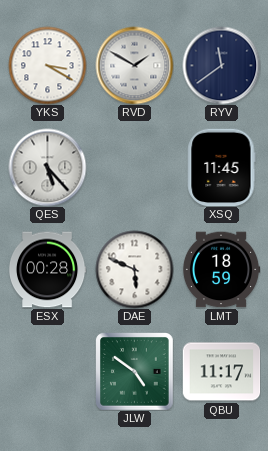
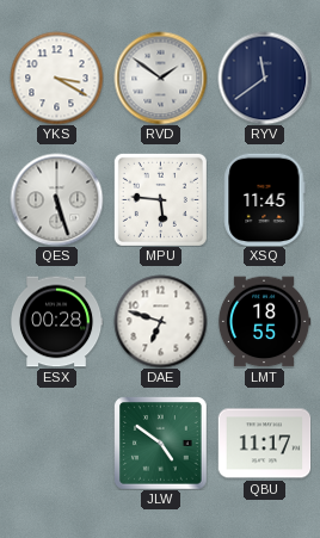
RVD: 1:50 -> 1:51
QES: 5:23 -> 5:27
MPU: none -> 5:46
DAE: 5:49 -> 6:48
LMT: 18:59 -> 18:55
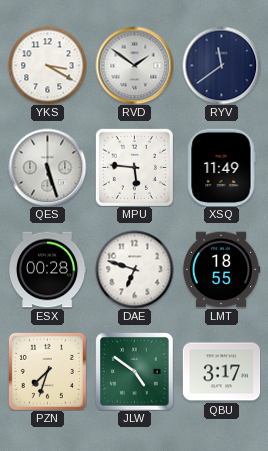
XSQ: 11:45 -> 11:49
PZN: none -> 7:33
QBU: 11:17 -> 3:17
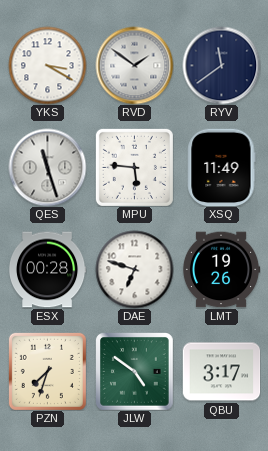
QES: 5:27 -> 11:27
LMT: 18:55 -> 19:26
